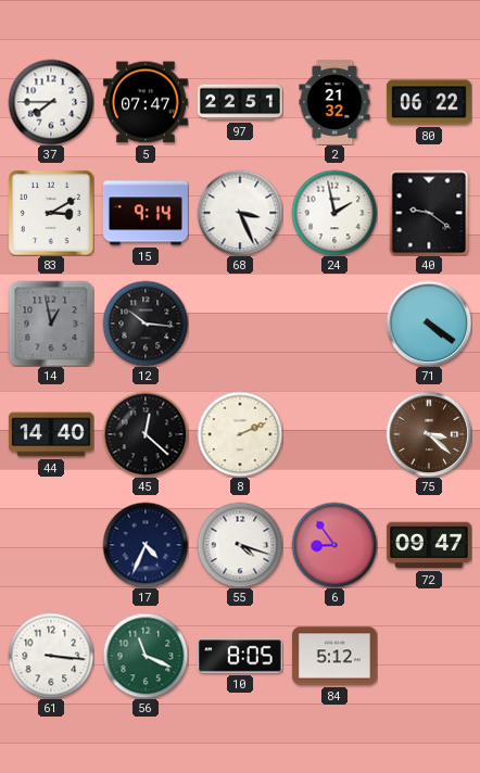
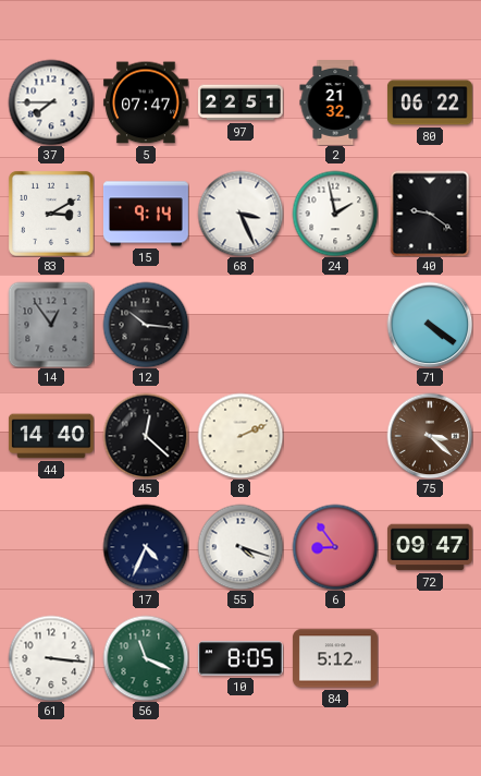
14: 12:58 -> 12:54
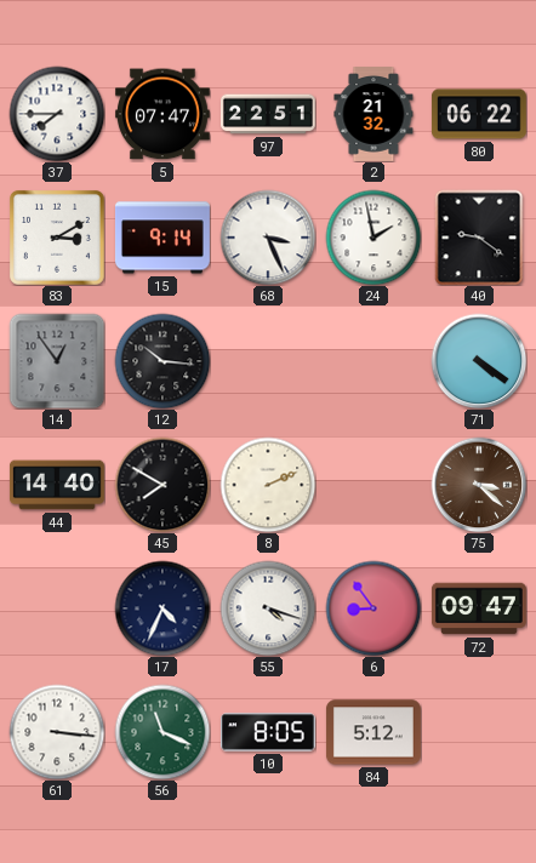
45: 12:22 -> 7:50
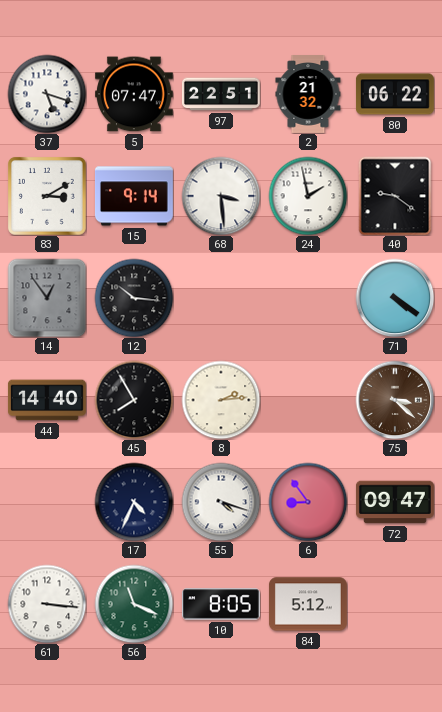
37: 7:45 -> 5:18
68: 3:26 -> 3:29
45: 7:50 -> 7:55
8: 2:11 -> 2:14
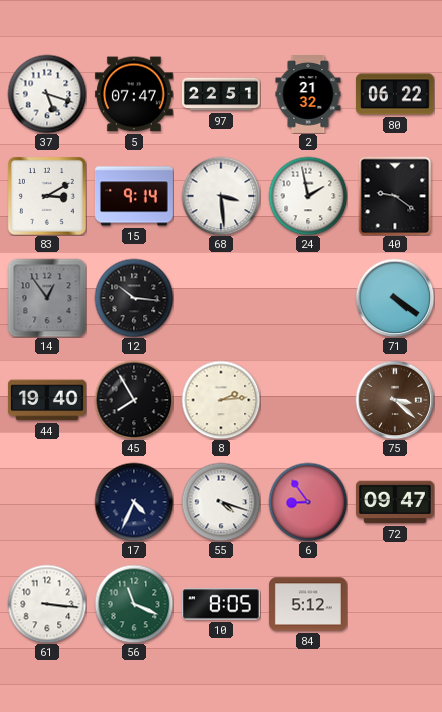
44: 14:40 -> 19:40
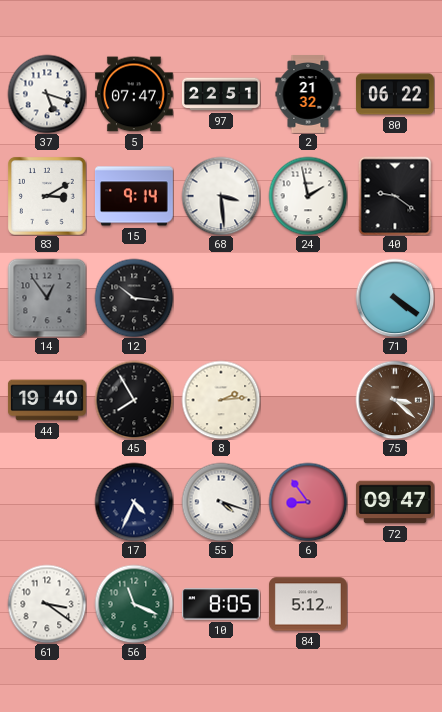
61: 3:16 -> 3:21
